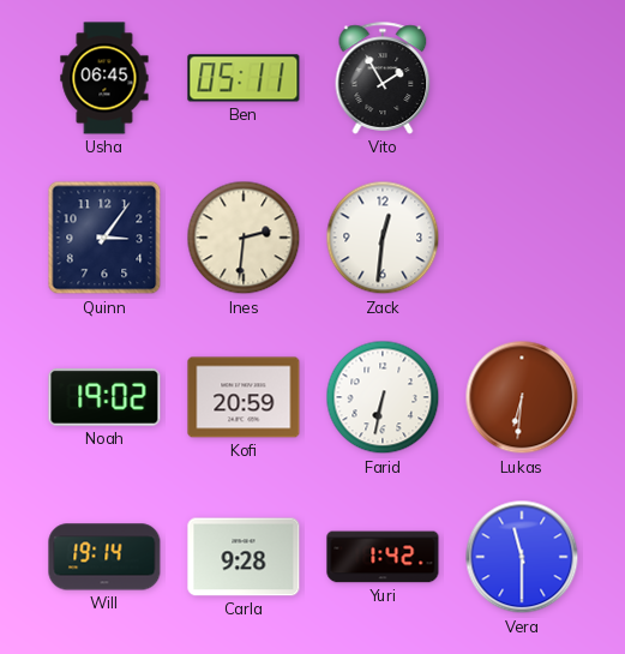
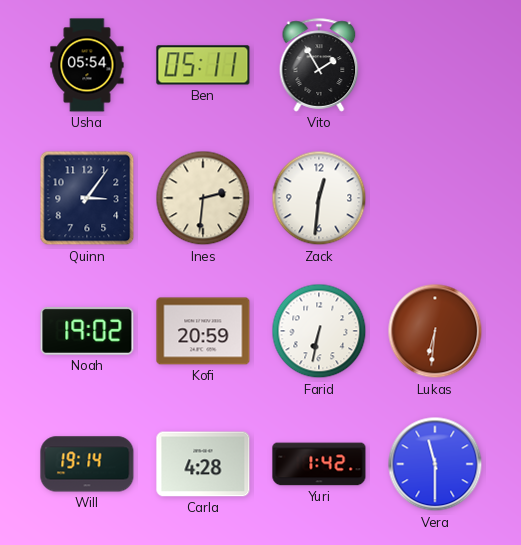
Usha: 06:45 -> 05:54
Carla: 9:28 -> 4:28
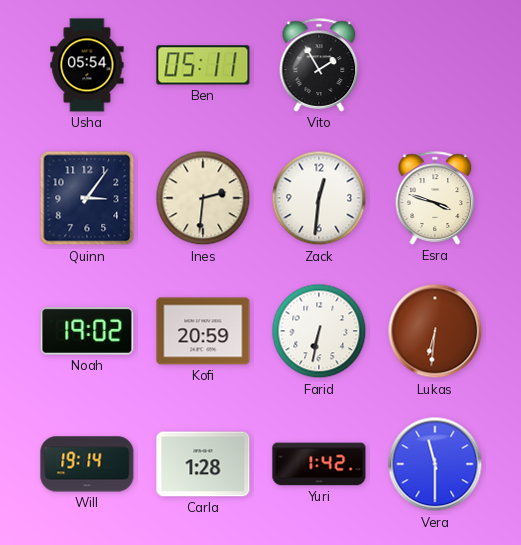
Esra: none -> 3:48
Carla: 4:28 -> 1:28
